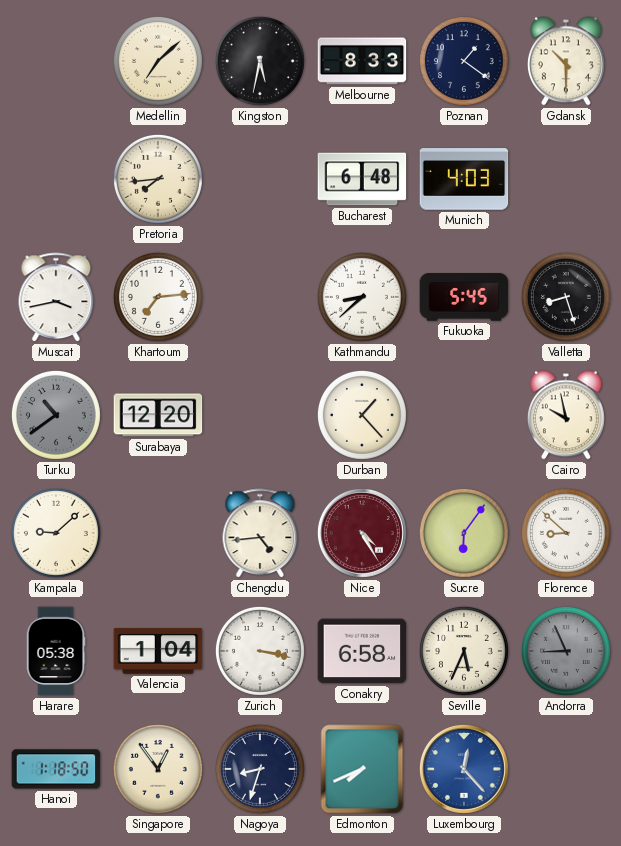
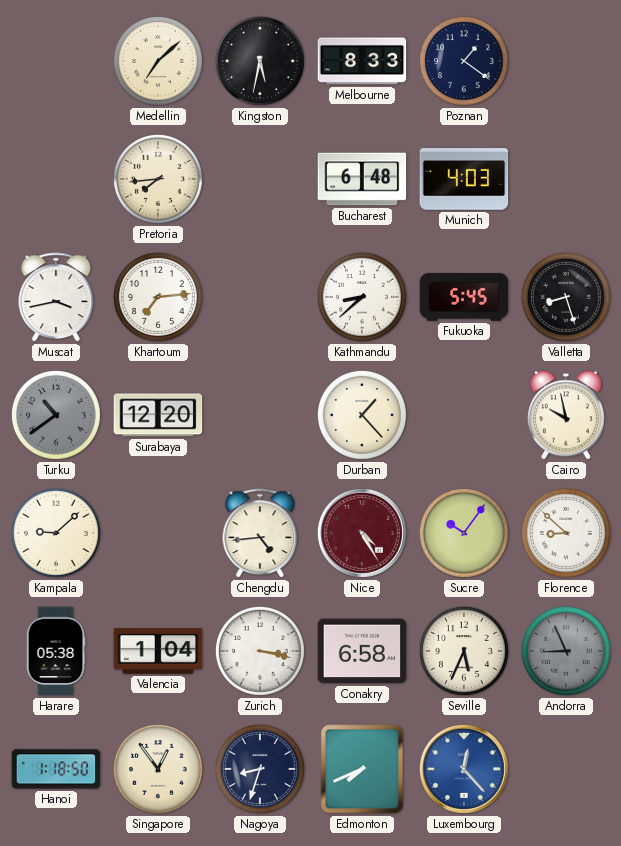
Gdansk: 10:30 -> none
Sucre: 6:06 -> 10:06
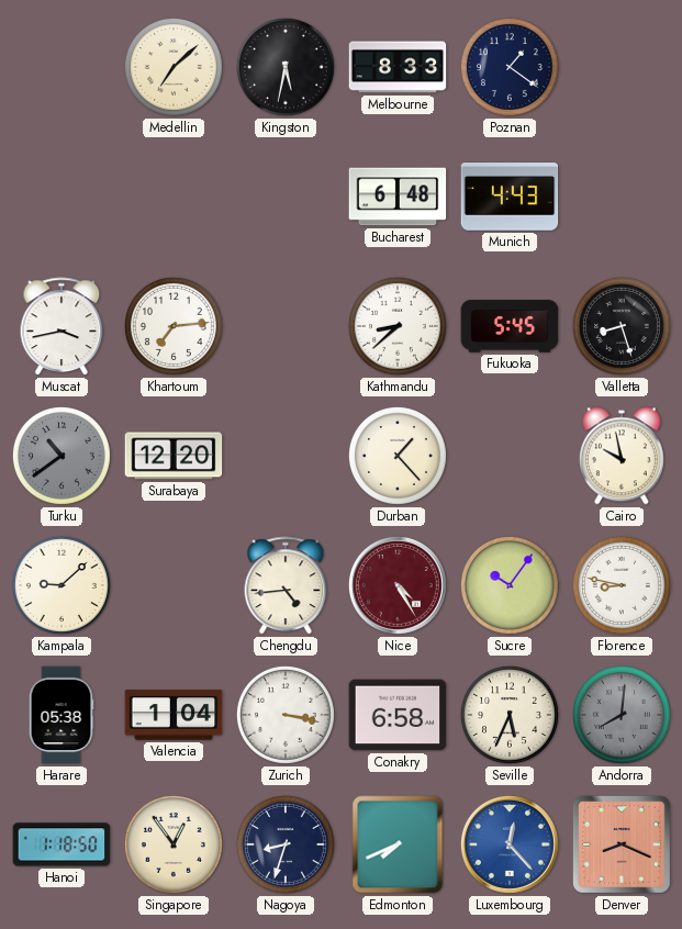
Pretoria: 7:44 -> none
Munich: 4:03 -> 4:43
Florence: 8:52 -> 8:47
Andorra: 8:56 -> 8:01
Denver: none -> 8:19
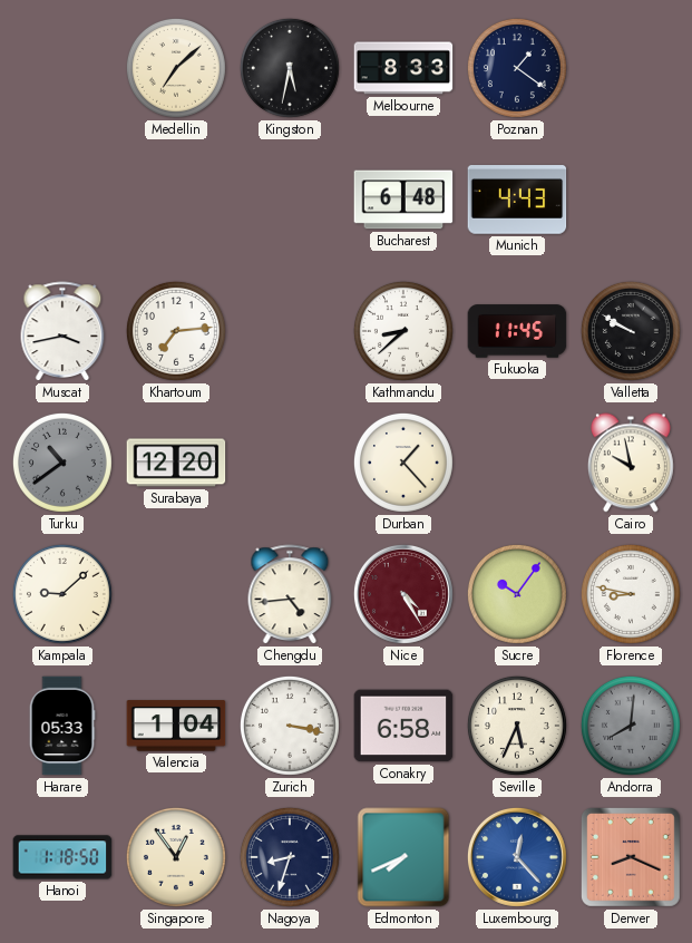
Fukuoka: 5:45 -> 11:45
Valletta: 8:27 -> 9:50
Harare: 05:38 -> 05:33
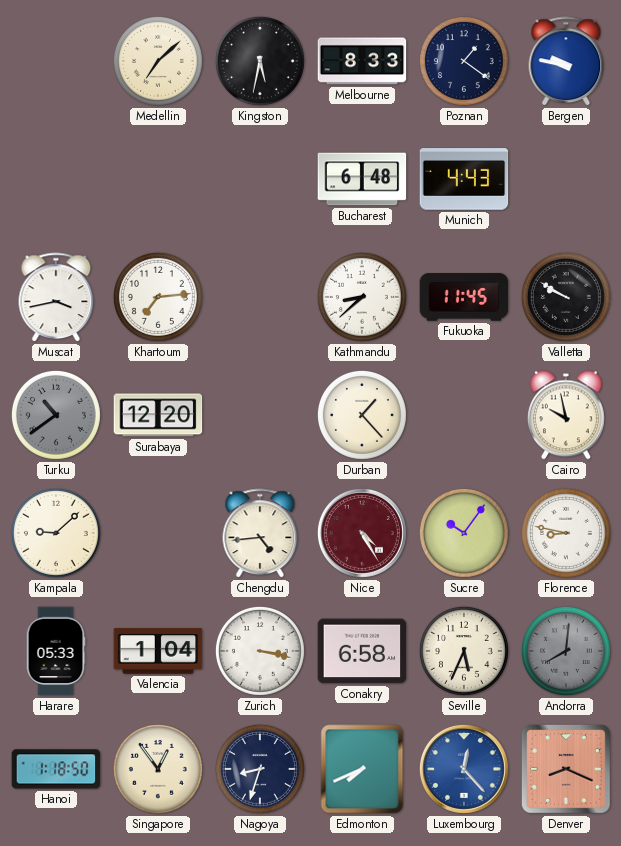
Bergen: none -> 9:47
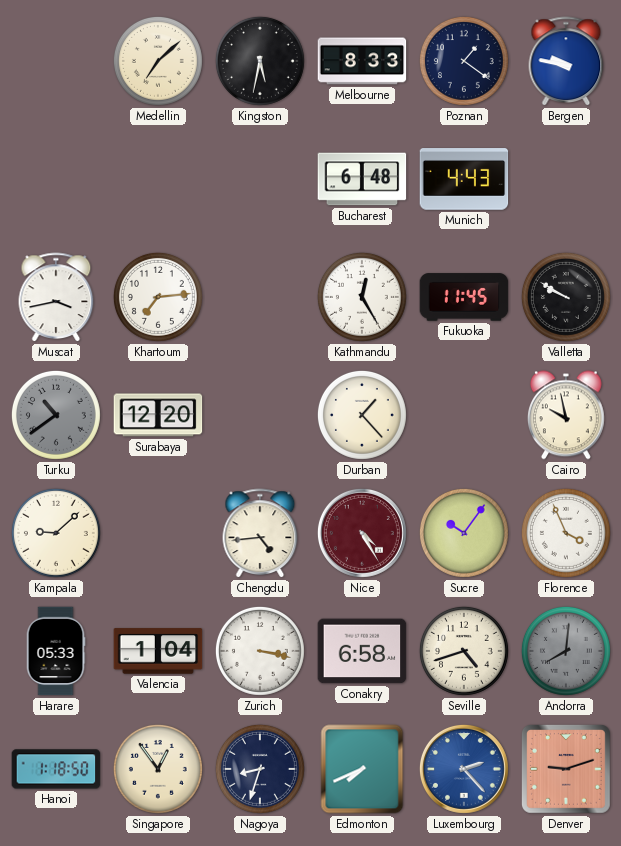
Kathmandu: 8:38 -> 12:25
Florence: 8:47 -> 3:56
Seville: 5:34 -> 4:42
Luxembourg: 12:23 -> 2:23
Denver: 8:19 -> 9:12
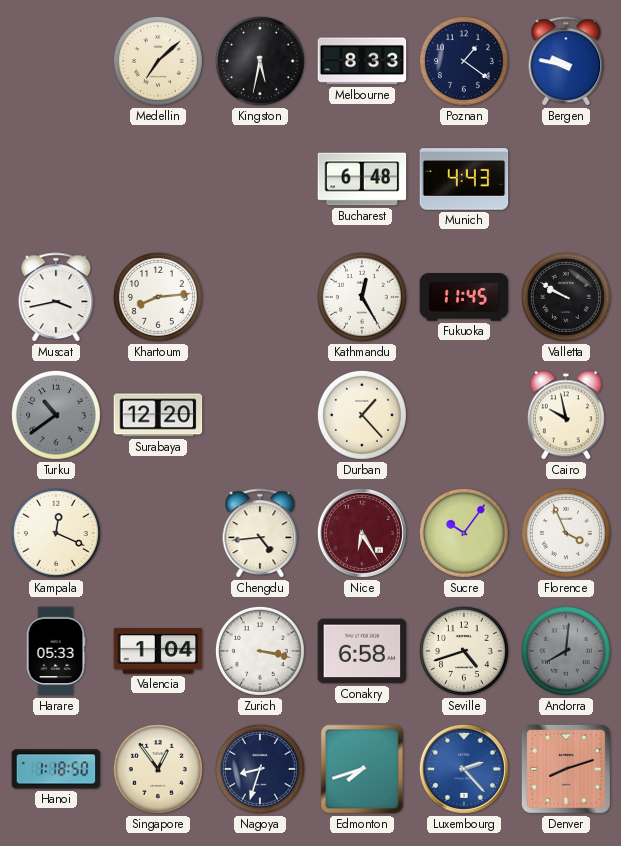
Khartoum: 7:14 -> 8:14
Kampala: 9:08 -> 12:19
Nice: 4:25 -> 6:25
Edmonton: 7:41 -> 7:42
Denver: 9:12 -> 8:12
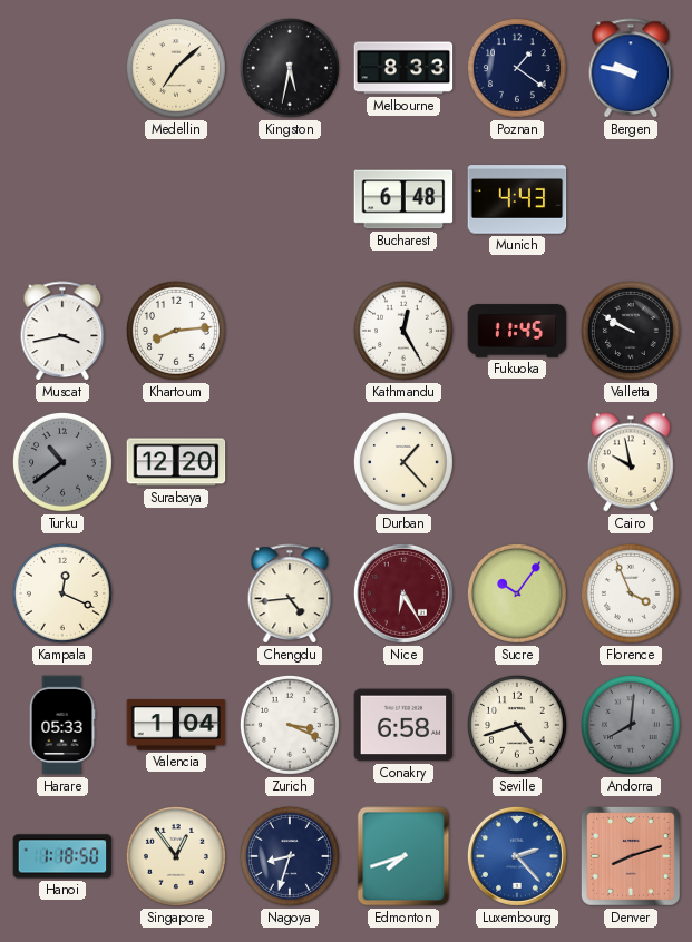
Zurich: 3:17 -> 3:19
